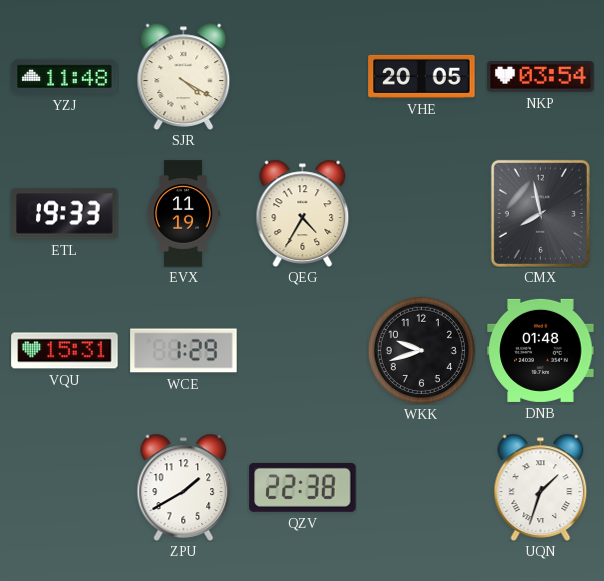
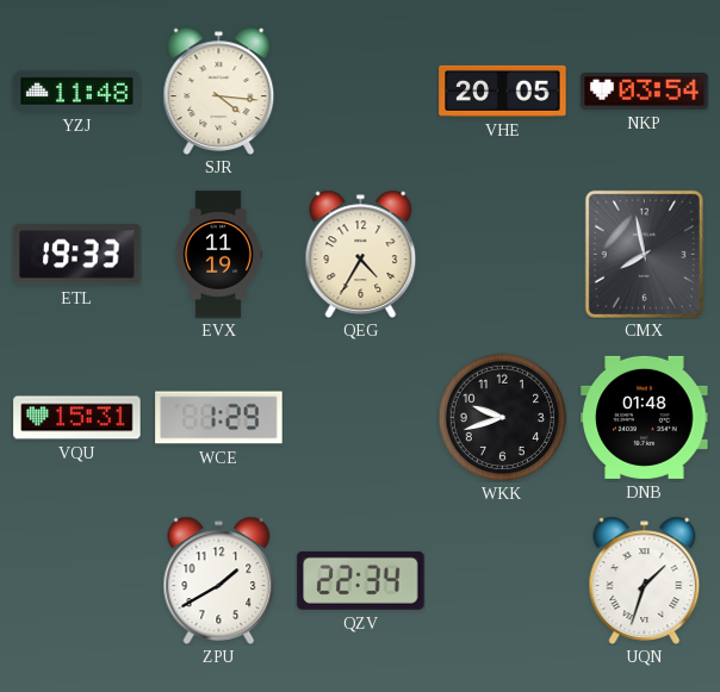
SJR: 4:20 -> 4:16
QZV: 22:38 -> 22:34
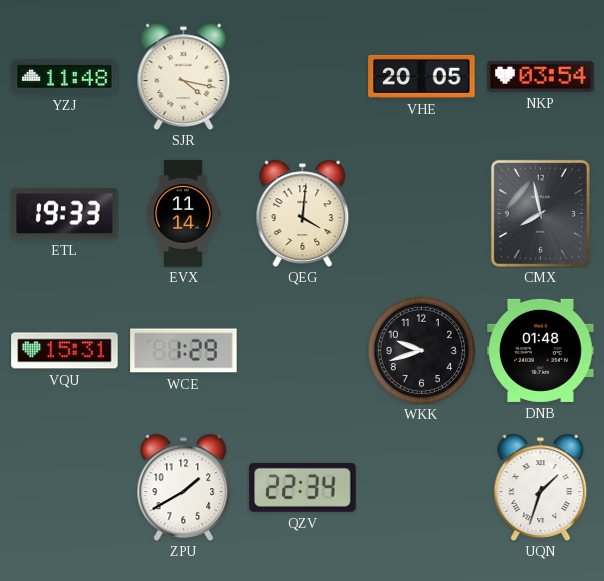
SJR: 4:16 -> 4:17
EVX: 11:19 -> 11:14
QEG: 4:35 -> 4:01
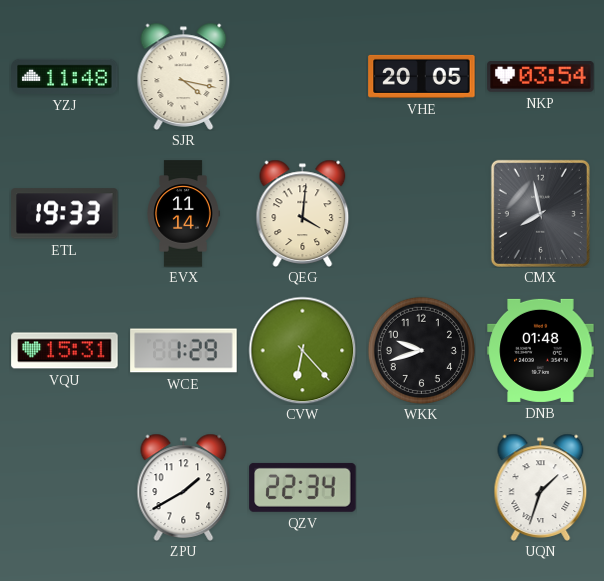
CVW: none -> 6:23
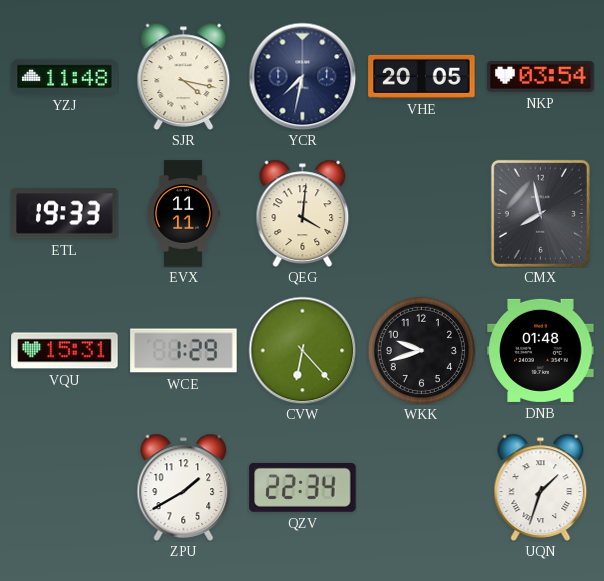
YCR: none -> 7:32
EVX: 11:14 -> 11:11
